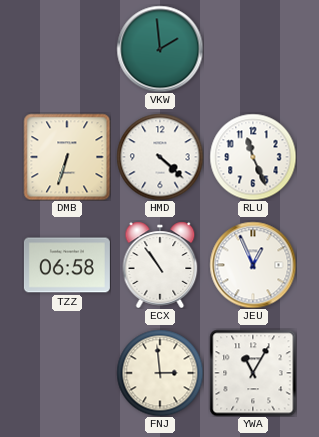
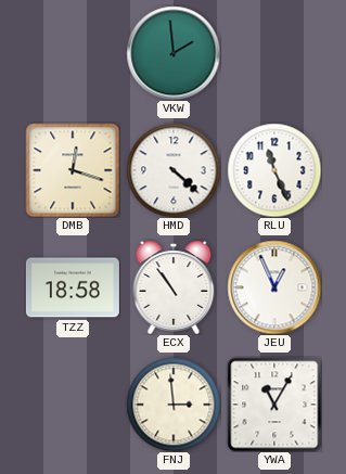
DMB: 6:33 -> 12:18
TZZ: 06:58 -> 18:58
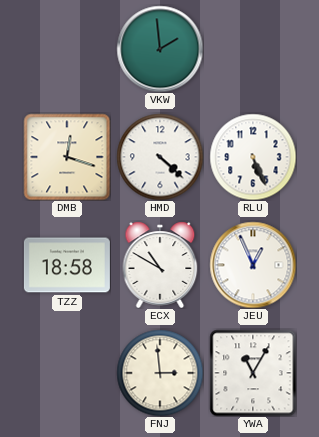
RLU: 11:26 -> 5:26
ECX: 10:54 -> 10:50
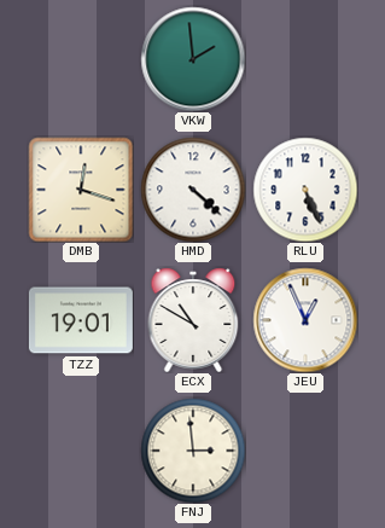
TZZ: 18:58 -> 19:01
YWA: 11:05 -> none
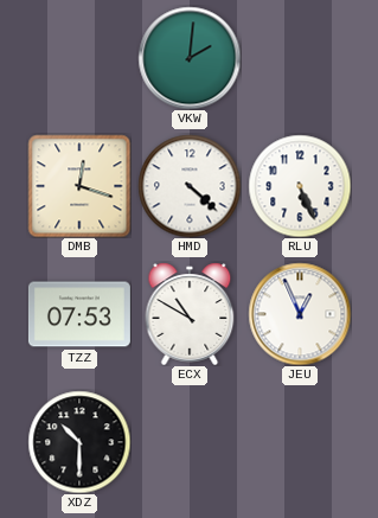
VKW: 1:59 -> 2:01
TZZ: 19:01 -> 07:53
XDZ: none -> 10:30
FNJ: 2:59 -> none
